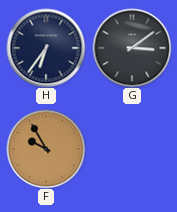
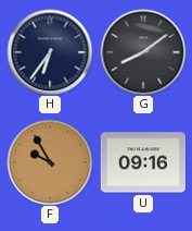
G: 3:09 -> 8:09
U: none -> 09:16
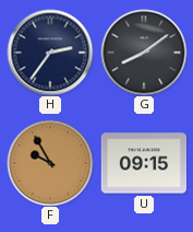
H: 6:36 -> 2:36
U: 09:16 -> 09:15
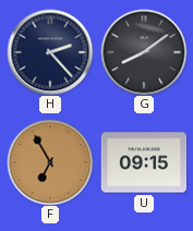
H: 2:36 -> 2:23
F: 9:55 -> 6:55
